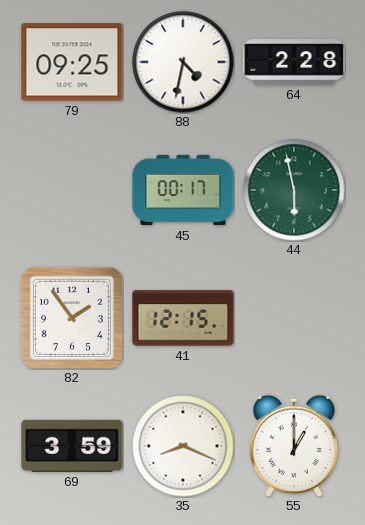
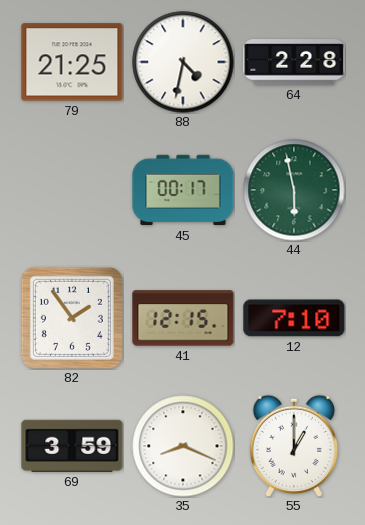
79: 09:25 -> 21:25
12: none -> 7:10
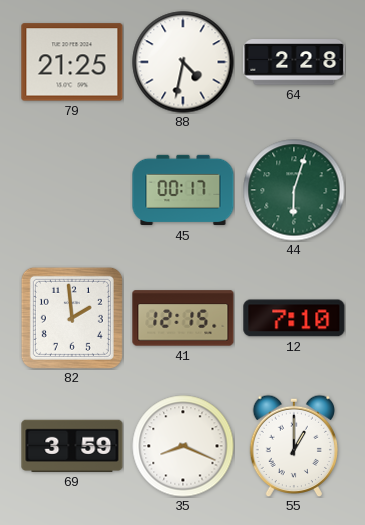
44: 5:58 -> 6:03
82: 1:54 -> 1:59
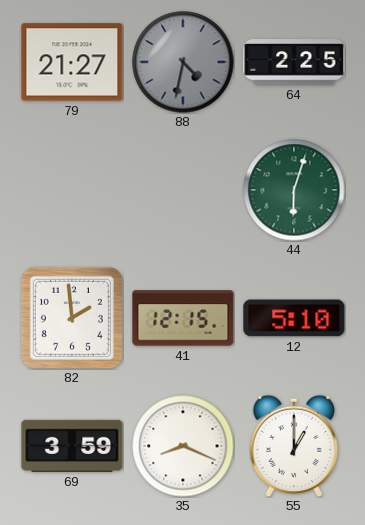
79: 21:25 -> 21:27
88 dial: white -> grey
64: 2:28 -> 2:25
45: 00:17 -> none
12: 7:10 -> 5:10
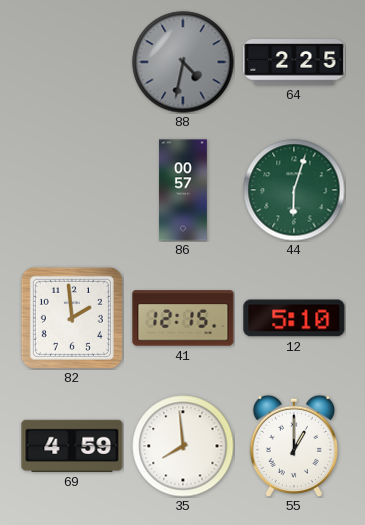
79: 21:27 -> none
86: none -> 00:57
69: 3:59 -> 4:59
35: 8:19 -> 7:59
